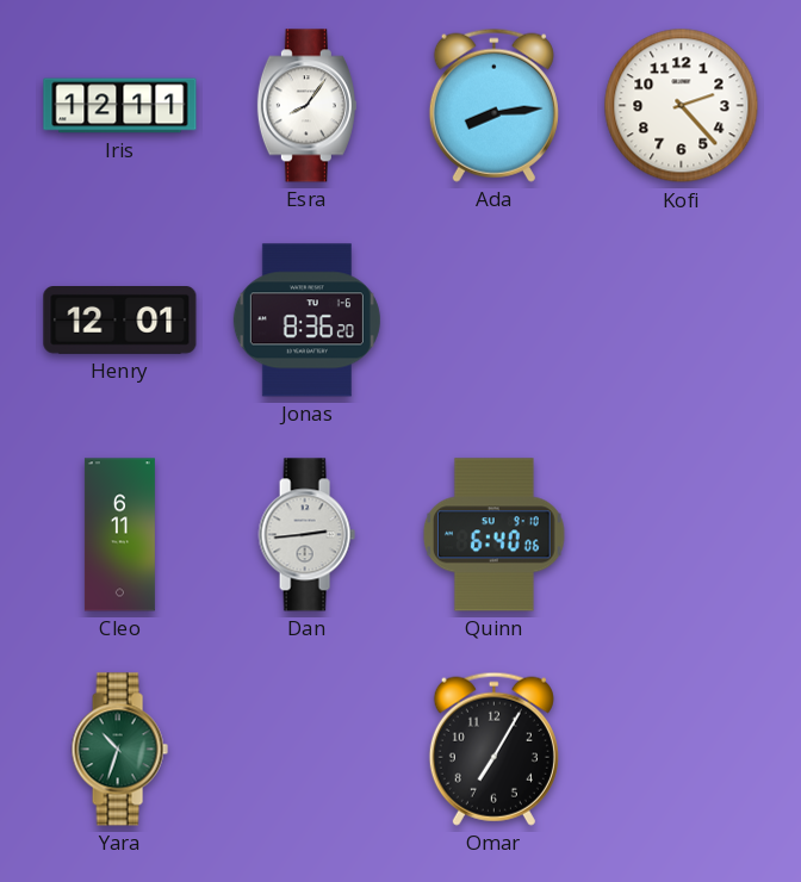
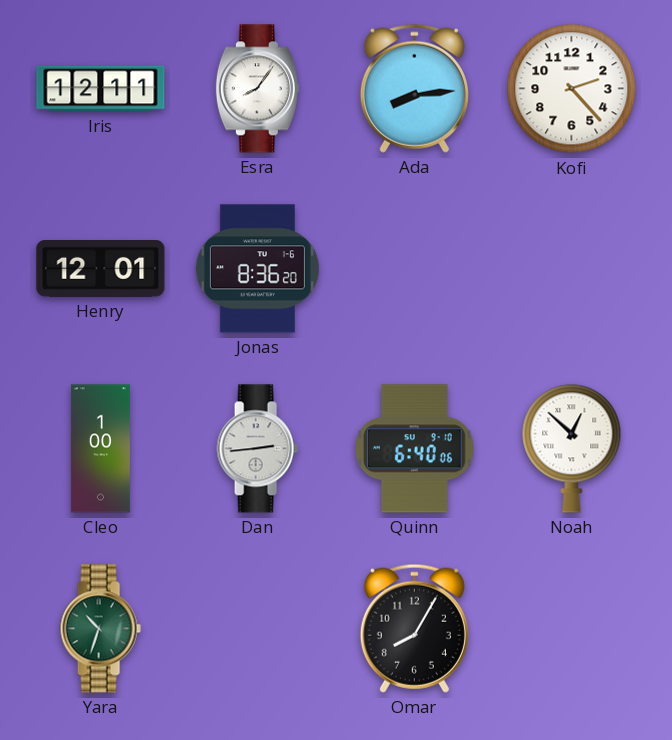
Cleo: 6:11 -> 1:00
Noah: none -> 12:52
Omar: 7:05 -> 8:05
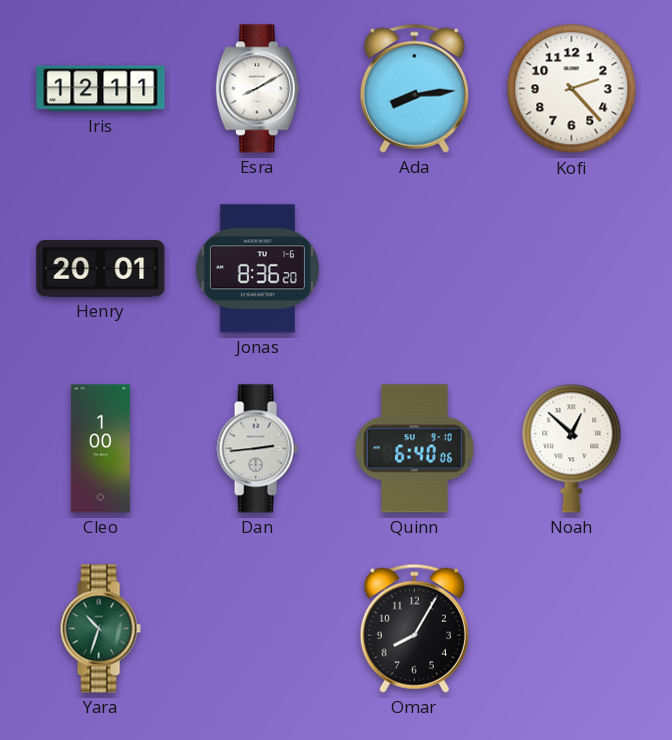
Esra: 8:06 -> 8:10
Henry: 12:01 -> 20:01
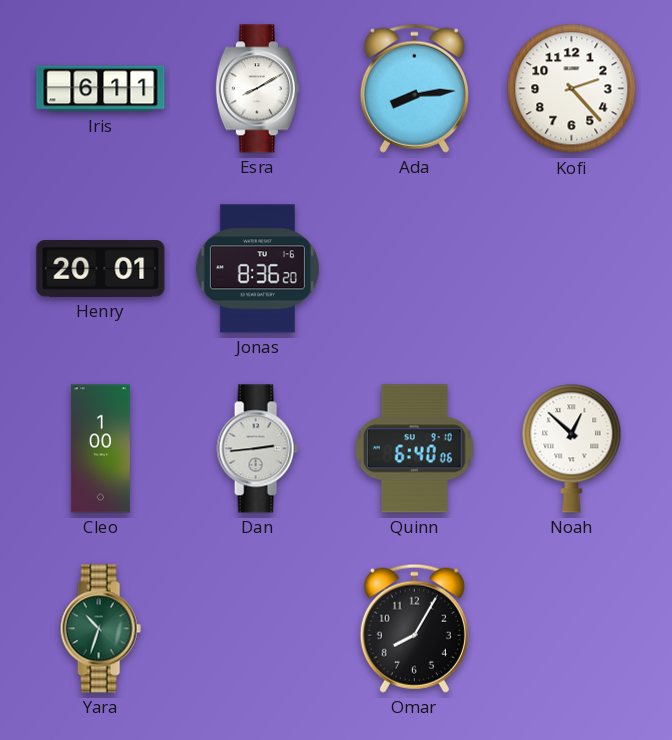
Iris: 12:11 -> 6:11
